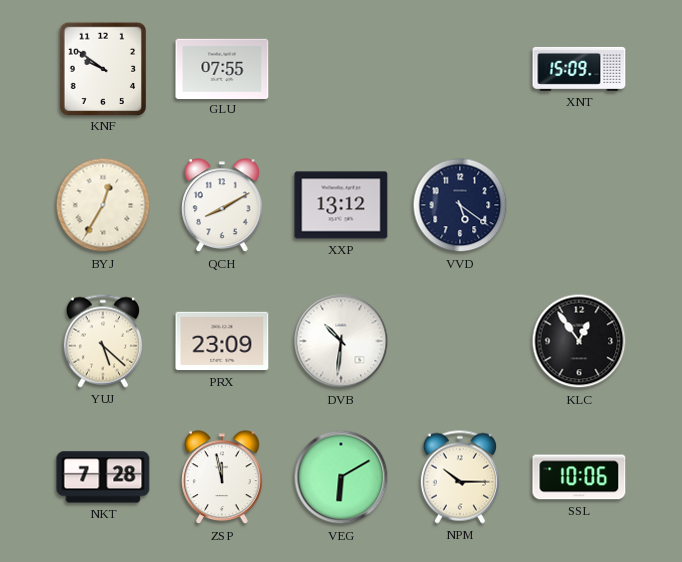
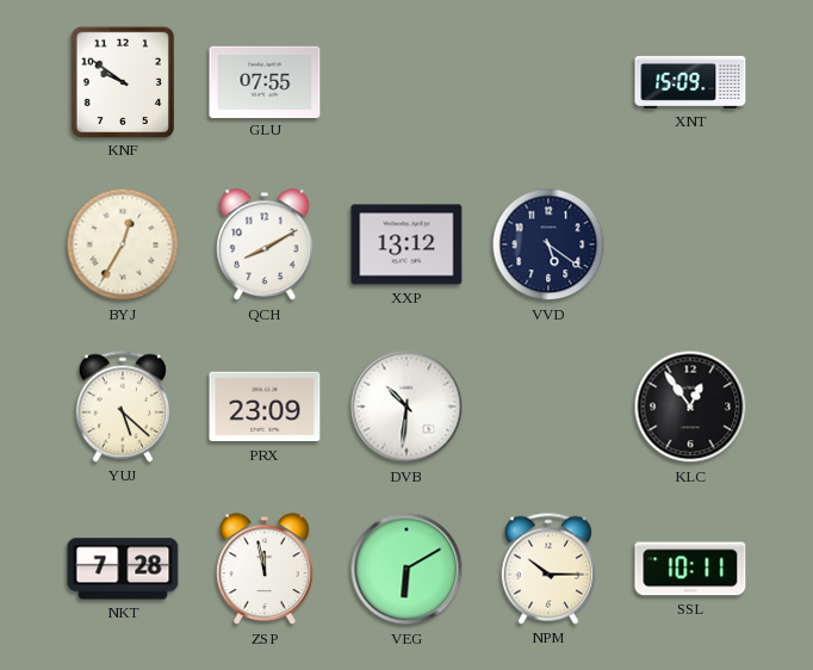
SSL: 10:06 -> 10:11
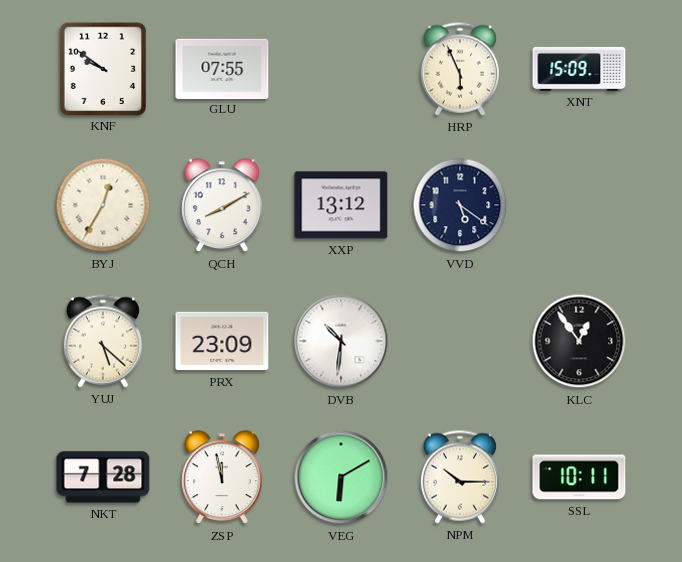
HRP: none -> 5:56
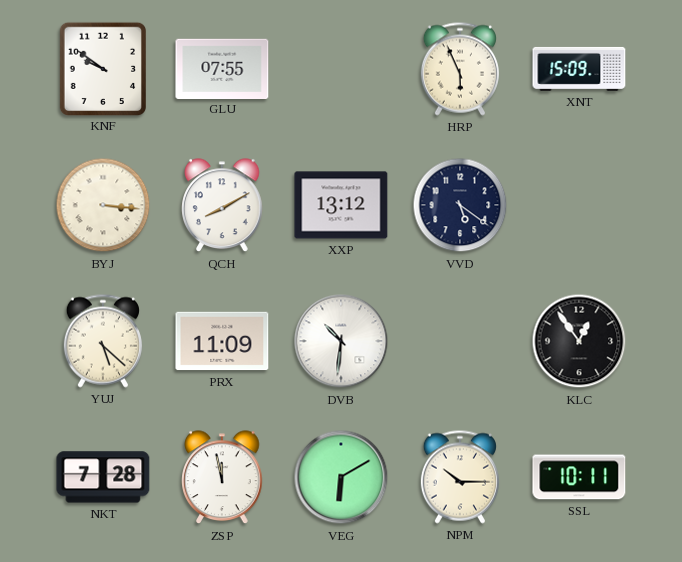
BYJ: 12:35 -> 3:16
PRX: 23:09 -> 11:09
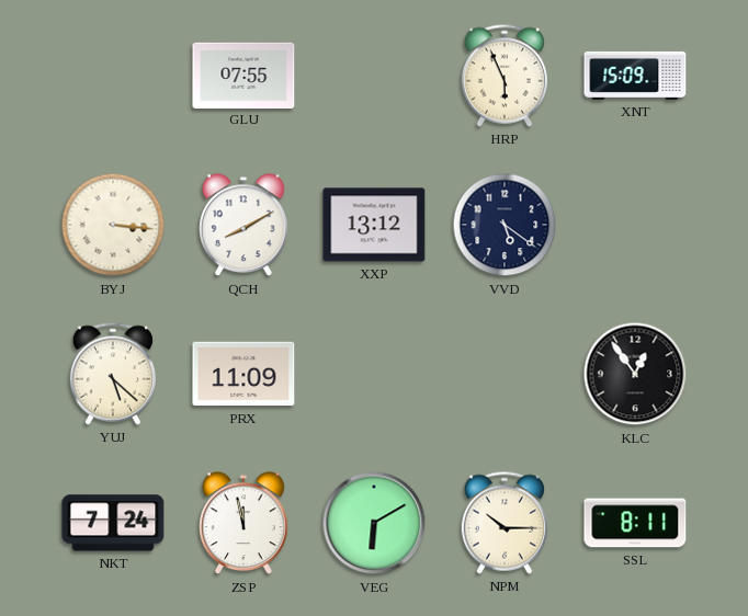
KNF: 9:51 -> none
DVB: 10:31 -> none
NKT: 7:28 -> 7:24
SSL: 10:11 -> 8:11
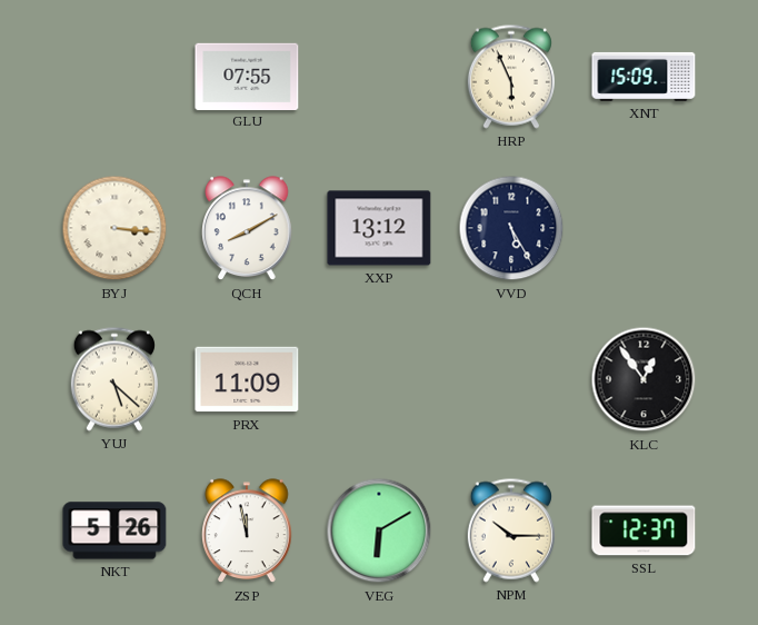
VVD: 5:21 -> 5:25
NKT: 7:24 -> 5:26
SSL: 8:11 -> 12:37
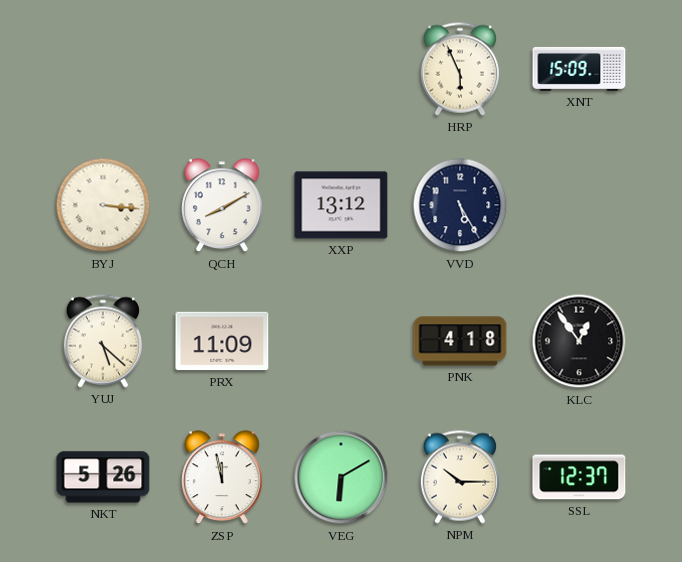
GLU: 07:55 -> none
PNK: none -> 4:18
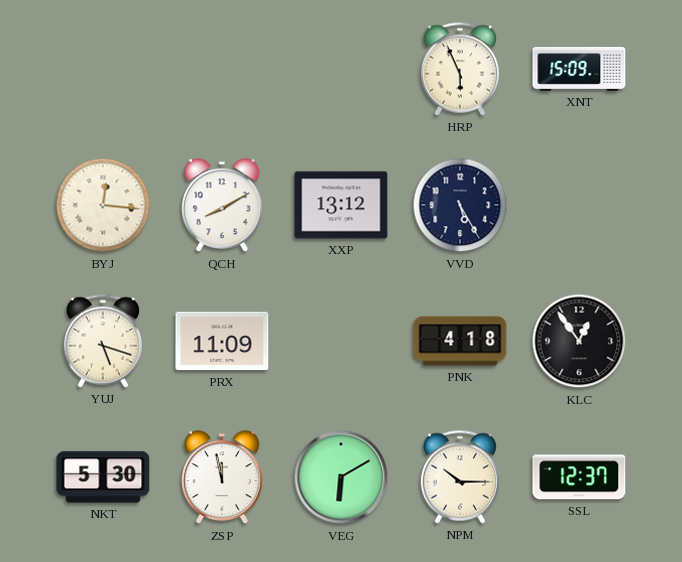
BYJ: 3:16 -> 12:16
YUJ: 5:22 -> 5:18
NKT: 5:26 -> 5:30
